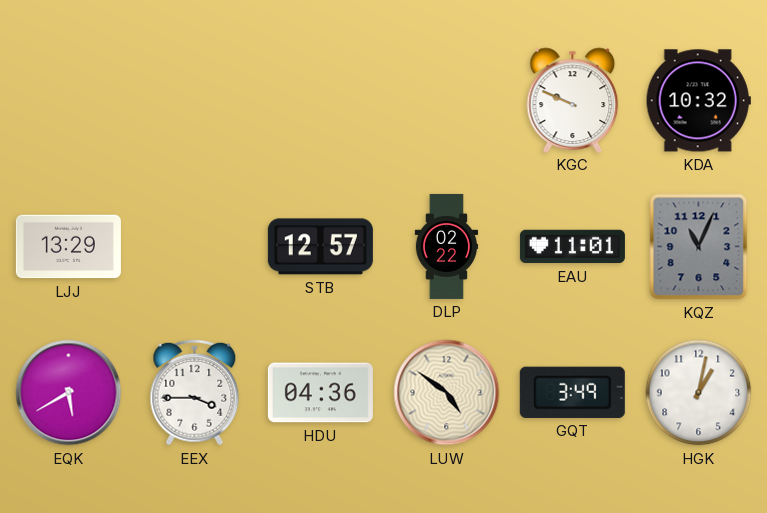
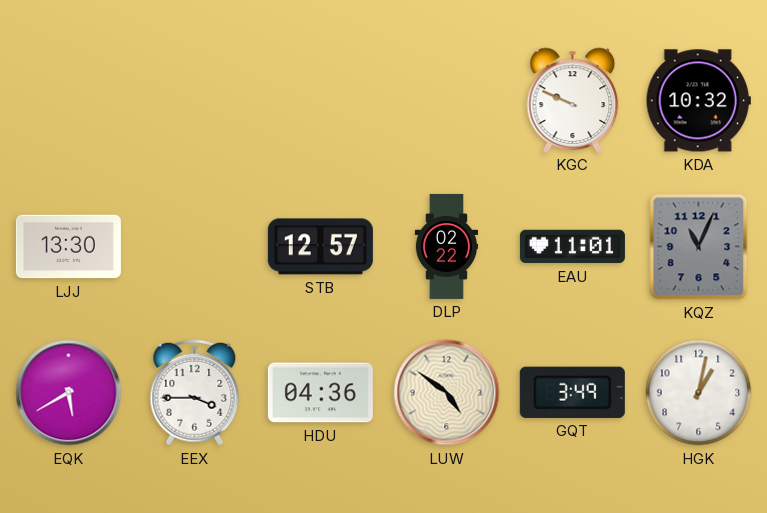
LJJ: 13:29 -> 13:30
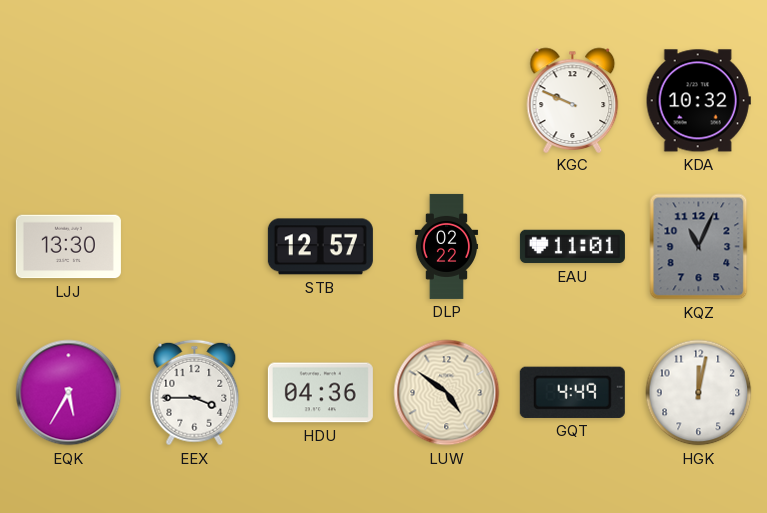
EQK: 5:40 -> 5:35
GQT: 3:49 -> 4:49
HGK: 1:02 -> 12:02
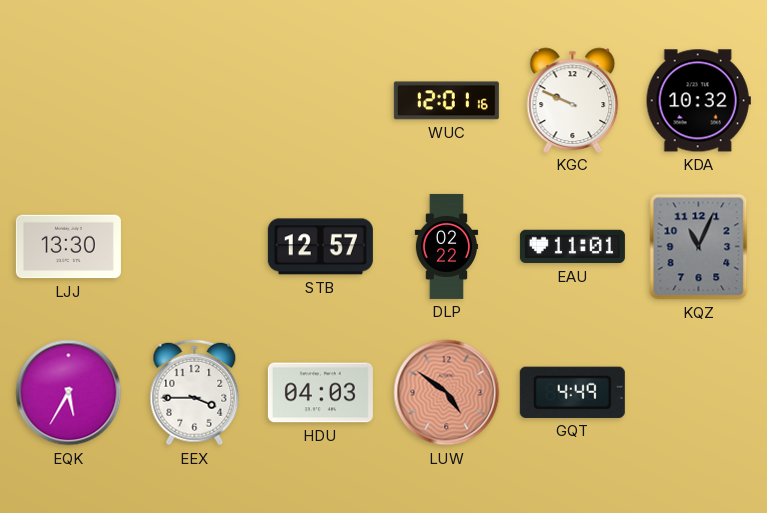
WUC: none -> 12:01
HDU: 04:36 -> 04:03
LUW dial: cream -> salmon
HGK: 12:02 -> none
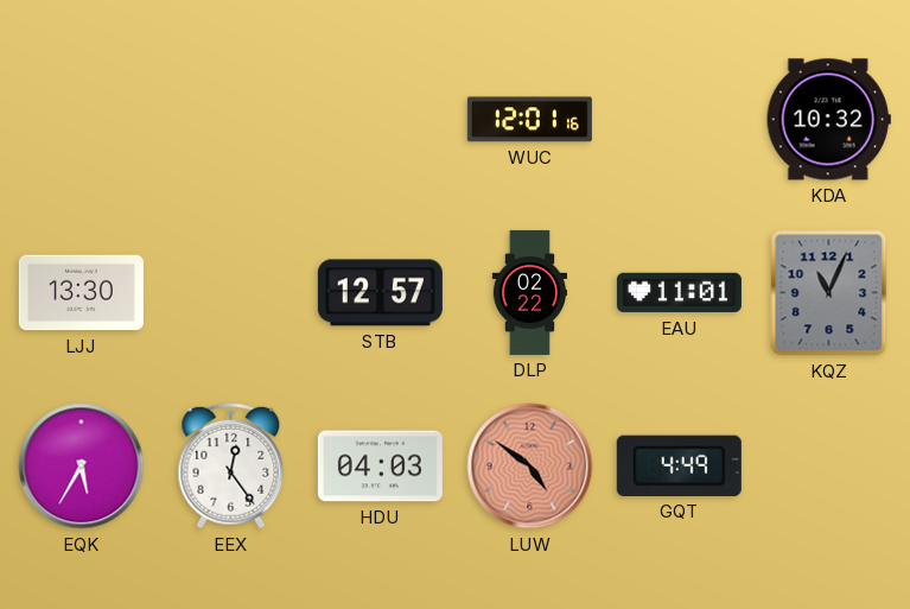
KGC: 9:49 -> none
EEX: 3:45 -> 12:24
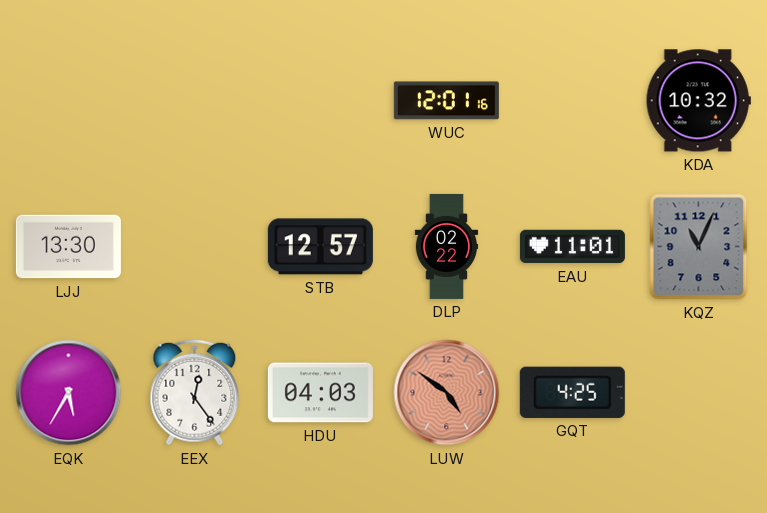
GQT: 4:49 -> 4:25
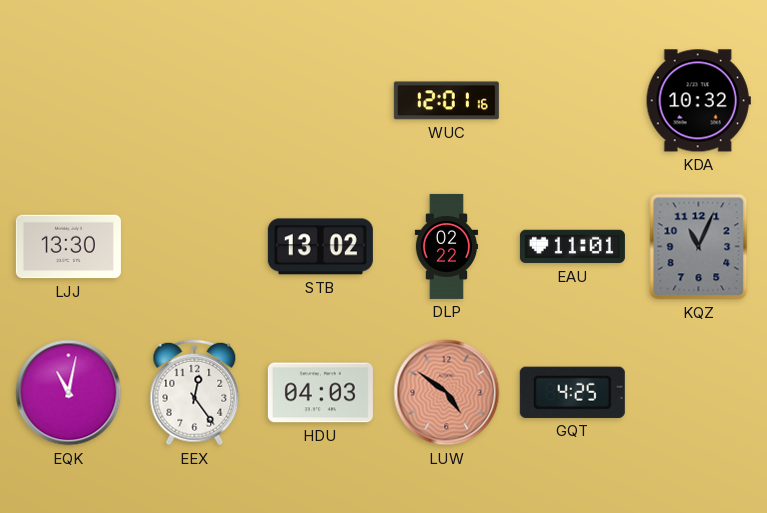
STB: 12:57 -> 13:02
EQK: 5:35 -> 11:02
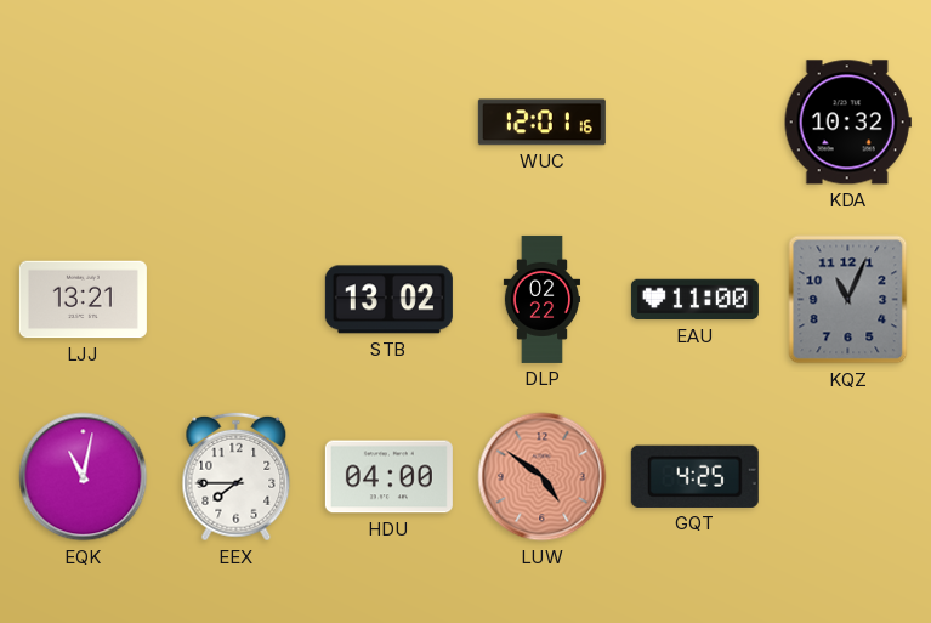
LJJ: 13:30 -> 13:21
EAU: 11:01 -> 11:00
EEX: 12:24 -> 7:45
HDU: 04:03 -> 04:00
